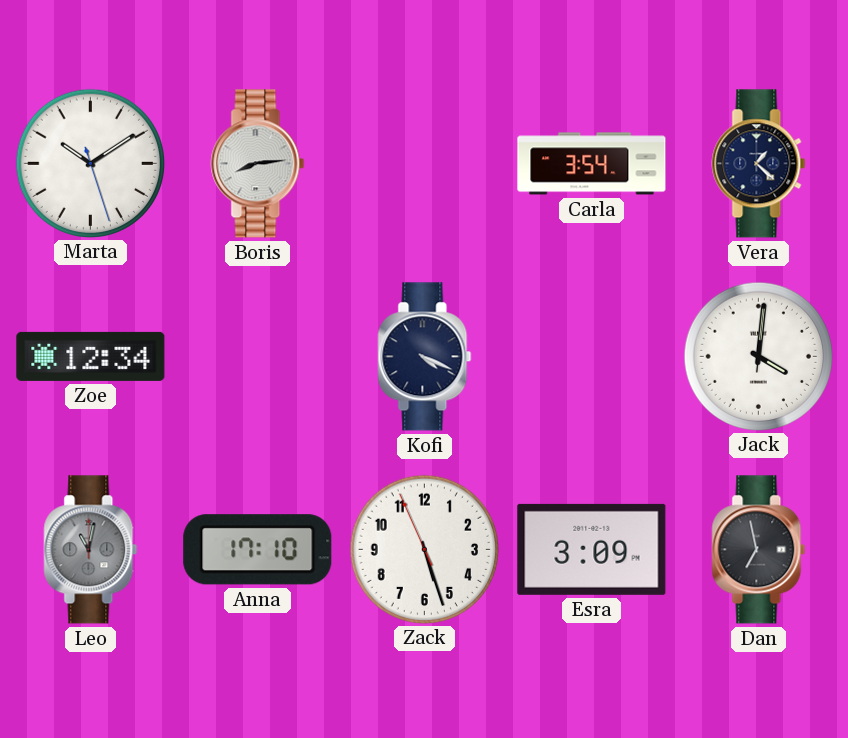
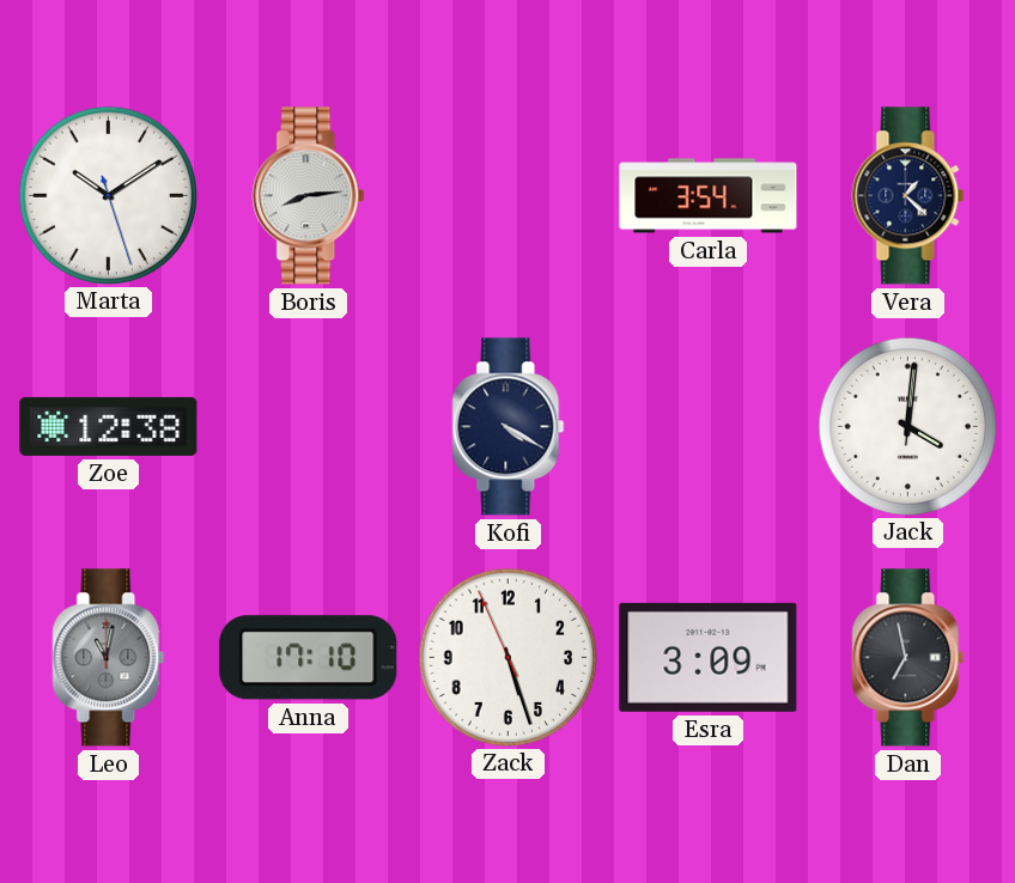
Zoe: 12:34 -> 12:38
Kofi: 4:19 -> 4:20
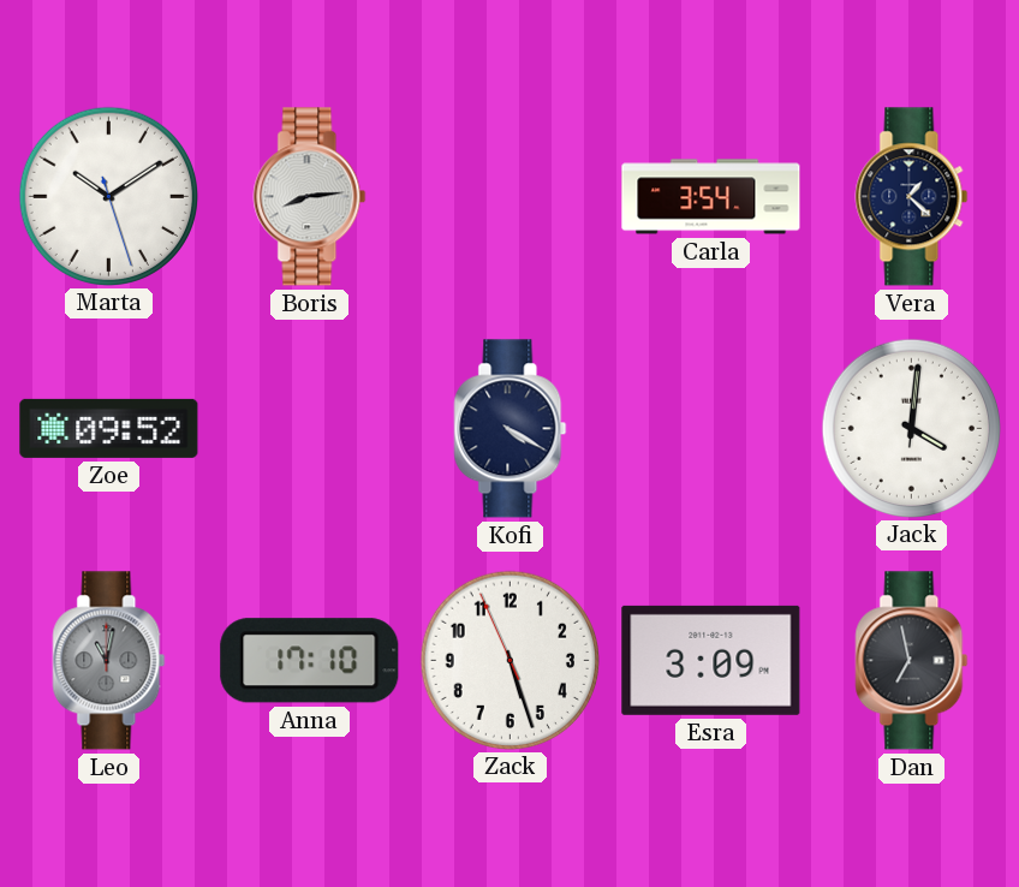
Zoe: 12:38 -> 09:52
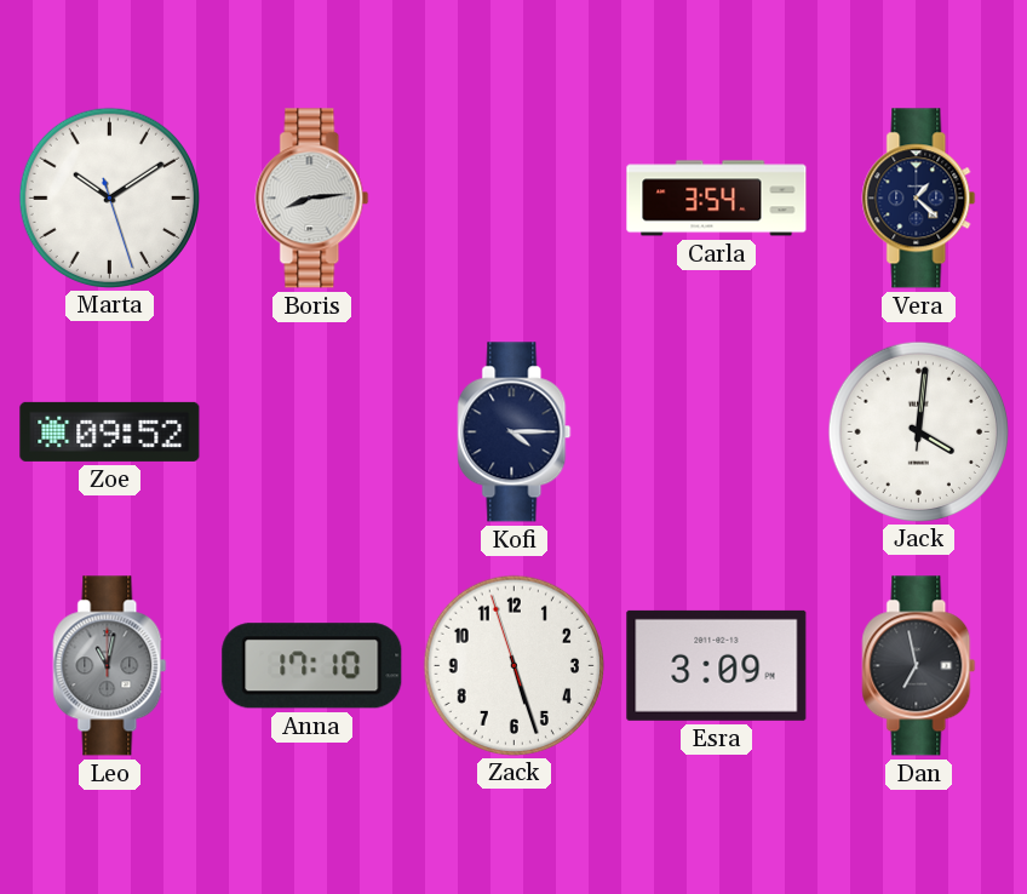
Kofi: 4:20 -> 4:15
Zack: 5:26:56 -> 5:26:57
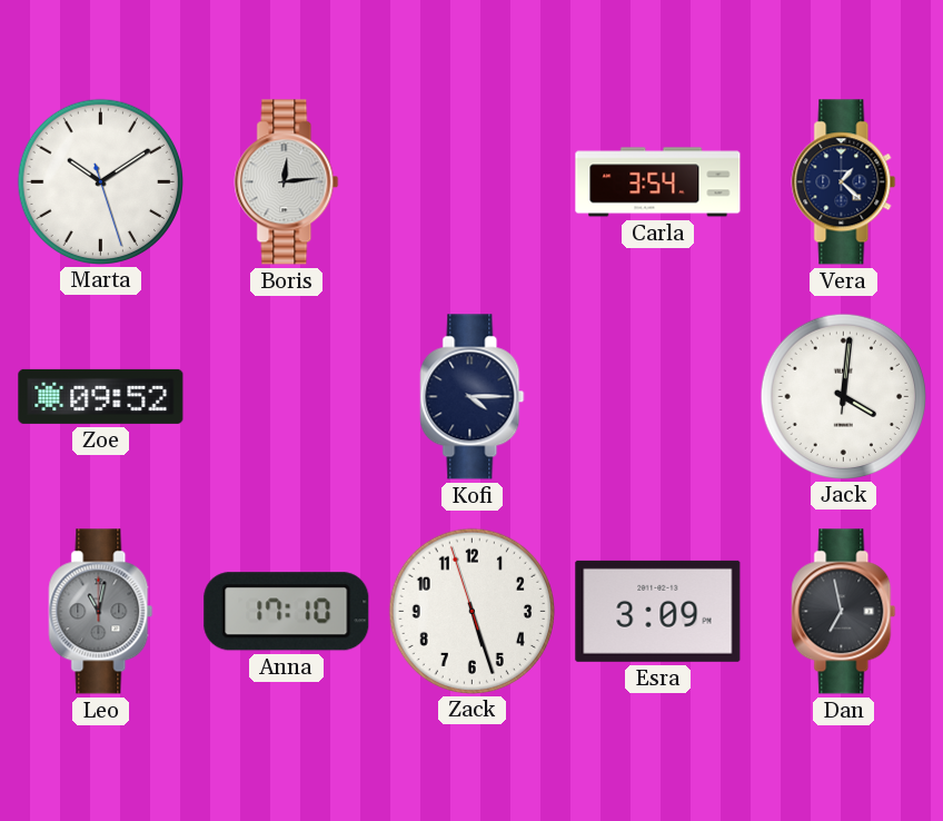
Boris: 8:14 -> 12:14
